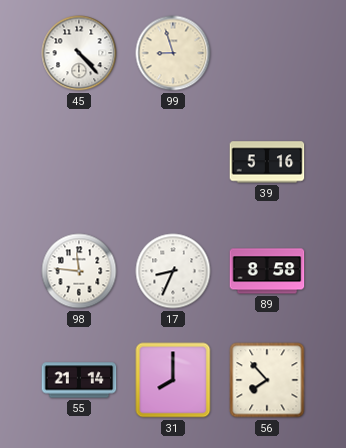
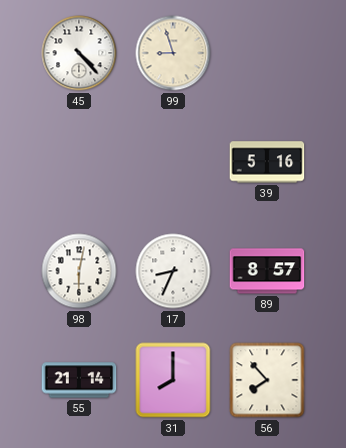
98: 11:46 -> 6:02
89: 8:58 -> 8:57
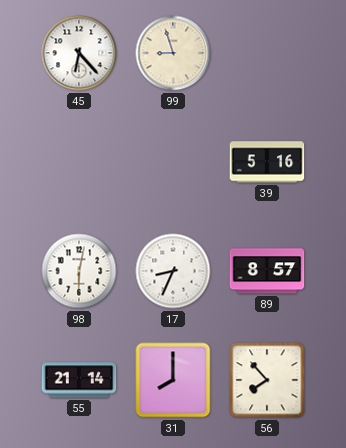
45: 4:23 -> 6:23
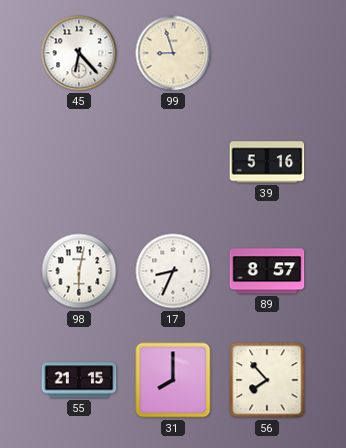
55: 21:14 -> 21:15
